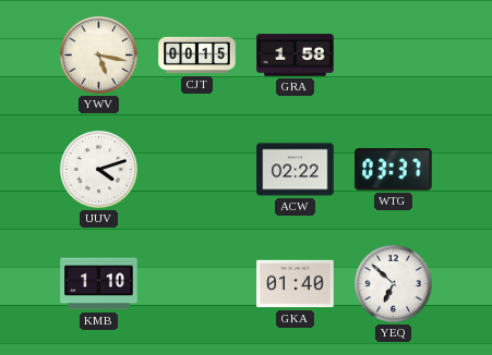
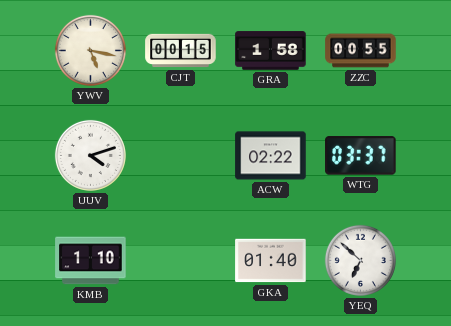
ZZC: none -> 00:55
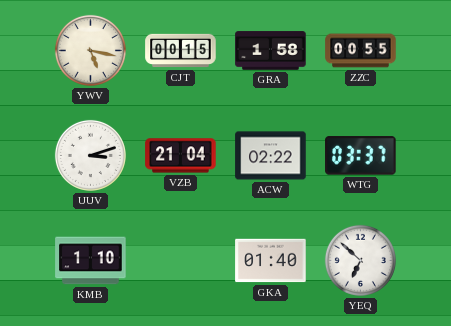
UUV: 4:12 -> 3:12
VZB: none -> 21:04
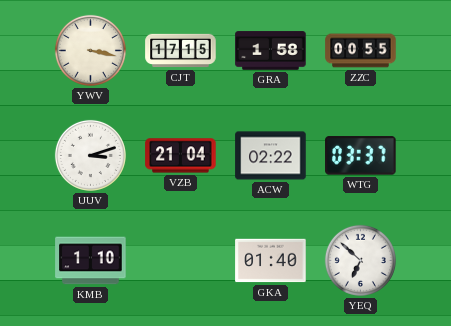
YWV: 5:17 -> 3:17
CJT: 00:15 -> 17:15
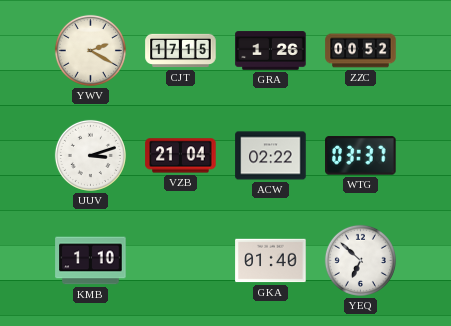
YWV: 3:17 -> 2:20
GRA: 1:58 -> 1:26
ZZC: 00:55 -> 00:52
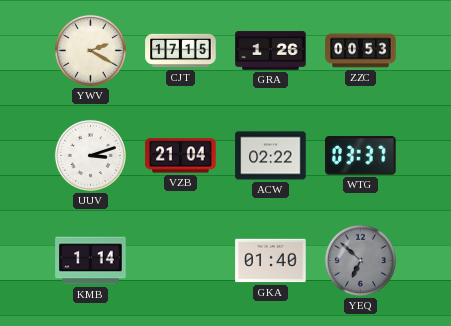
ZZC: 00:52 -> 00:53
KMB: 1:10 -> 1:14
YEQ dial: white -> grey
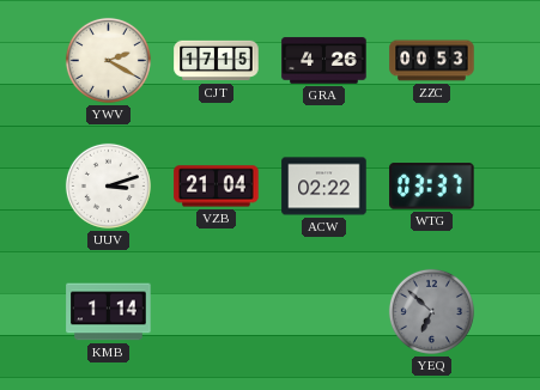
GRA: 1:26 -> 4:26
GKA: 01:40 -> none
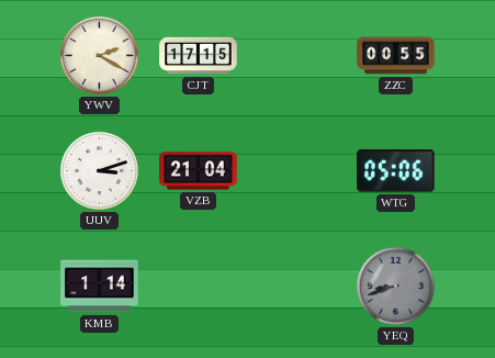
GRA: 4:26 -> none
ZZC: 00:53 -> 00:55
ACW: 02:22 -> none
WTG: 03:37 -> 05:06
YEQ: 6:52 -> 8:42
